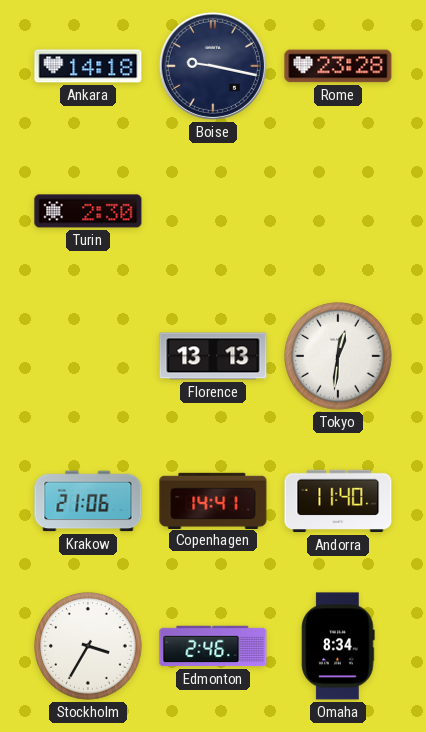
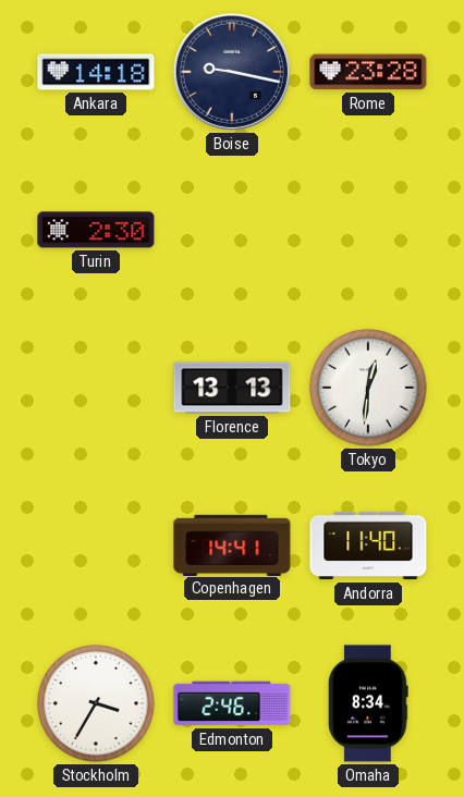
Krakow: 21:06 -> none
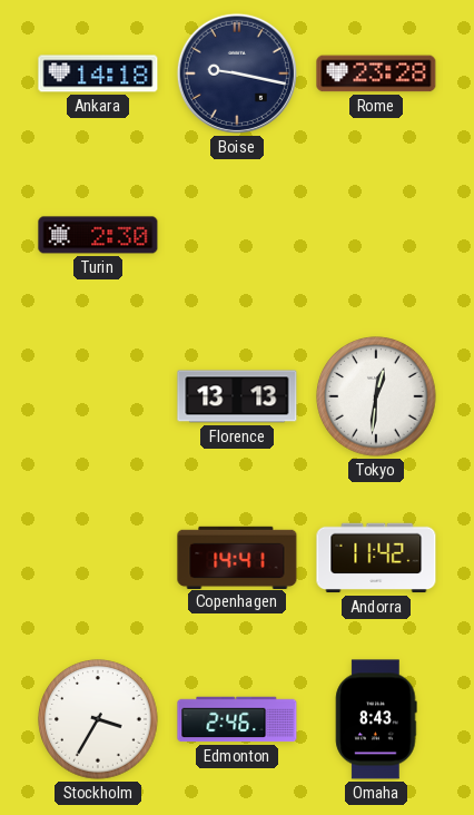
Andorra: 11:40 -> 11:42
Omaha: 8:34 -> 8:43
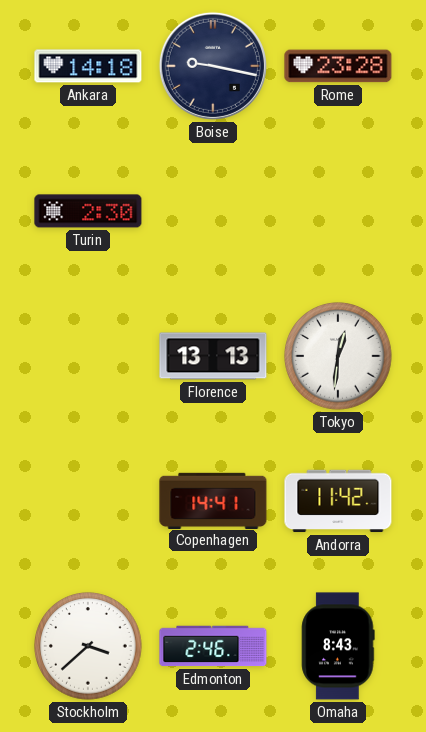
Stockholm: 3:35 -> 3:38
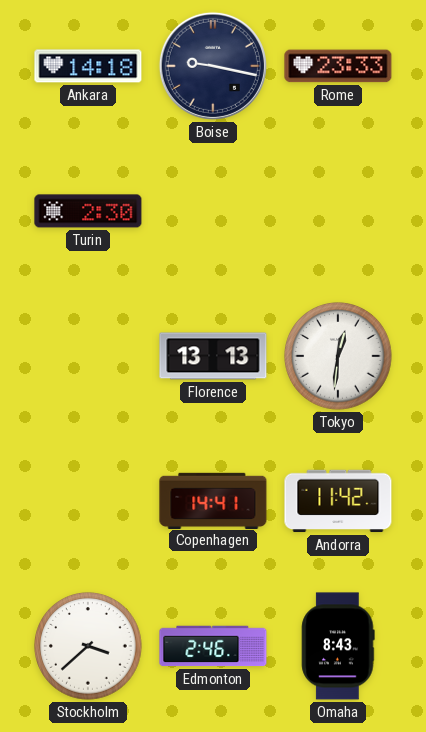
Rome: 23:28 -> 23:33
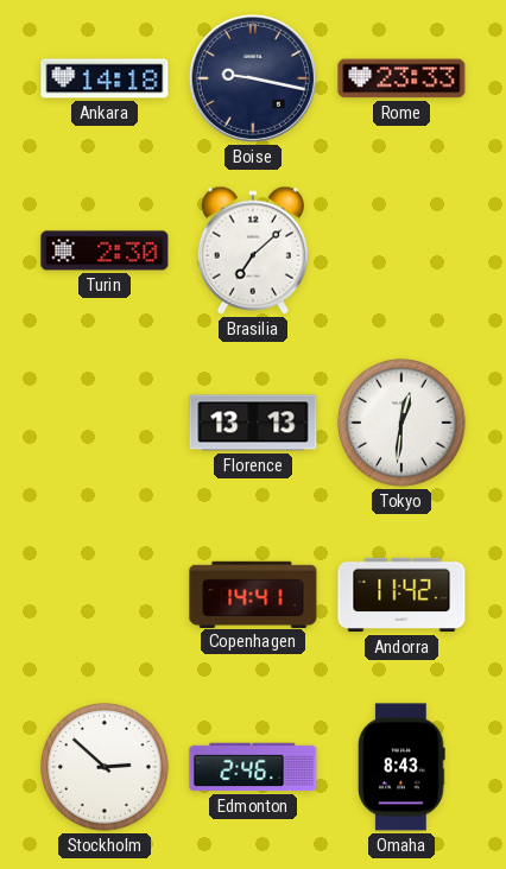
Brasilia: none -> 7:08
Stockholm: 3:38 -> 2:52
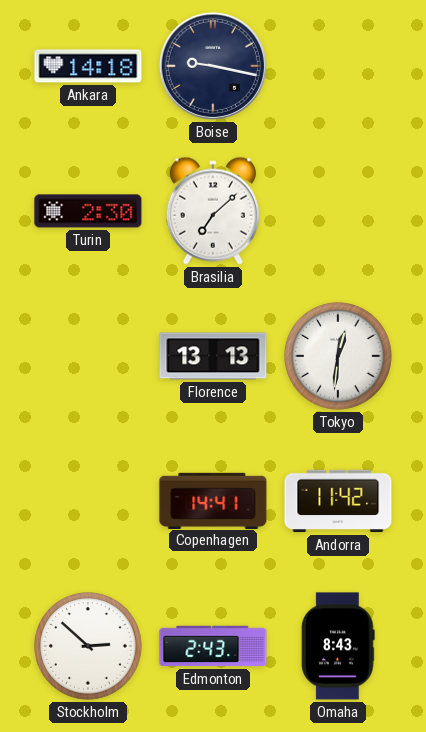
Rome: 23:33 -> none
Edmonton: 2:46 -> 2:43
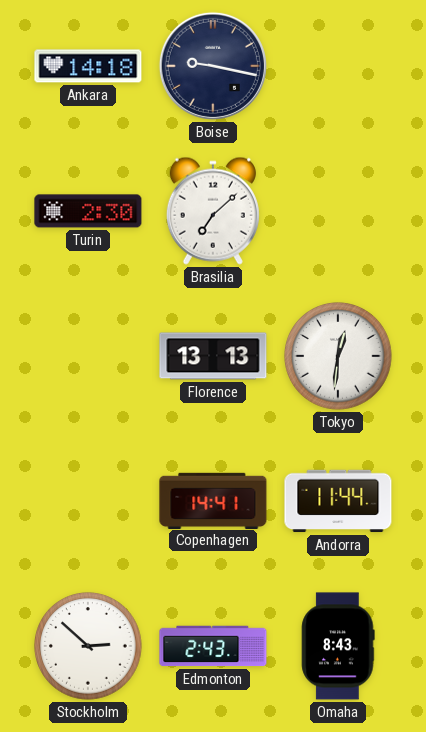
Andorra: 11:42 -> 11:44
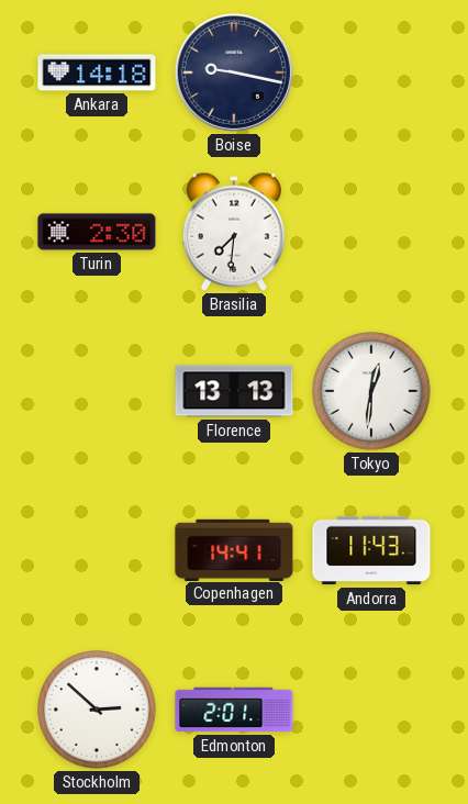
Brasilia: 7:08 -> 7:31
Andorra: 11:44 -> 11:43
Edmonton: 2:43 -> 2:01
Omaha: 8:43 -> none
